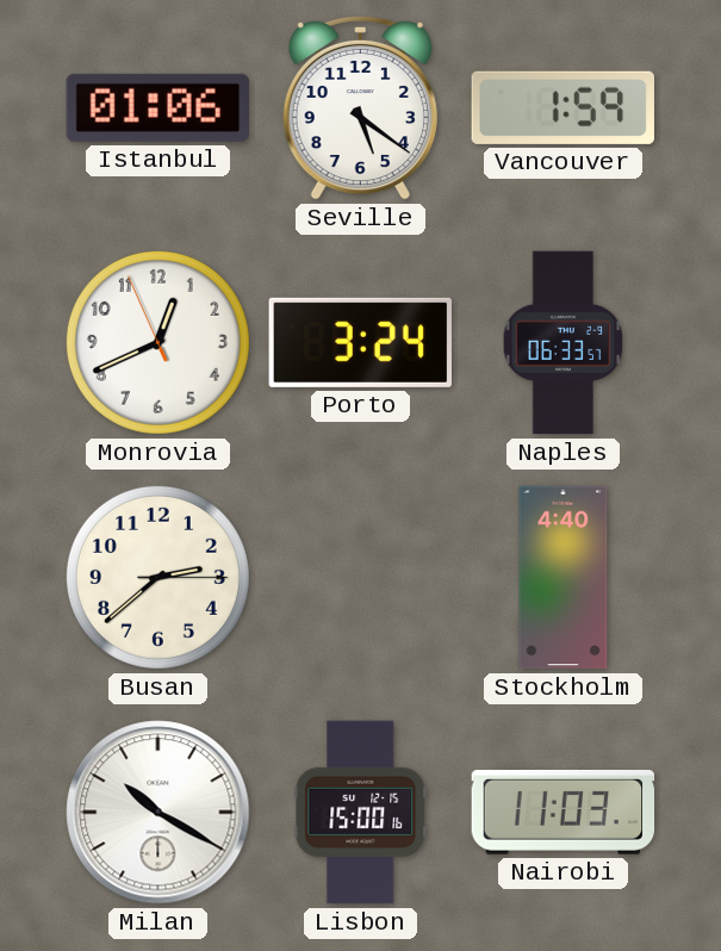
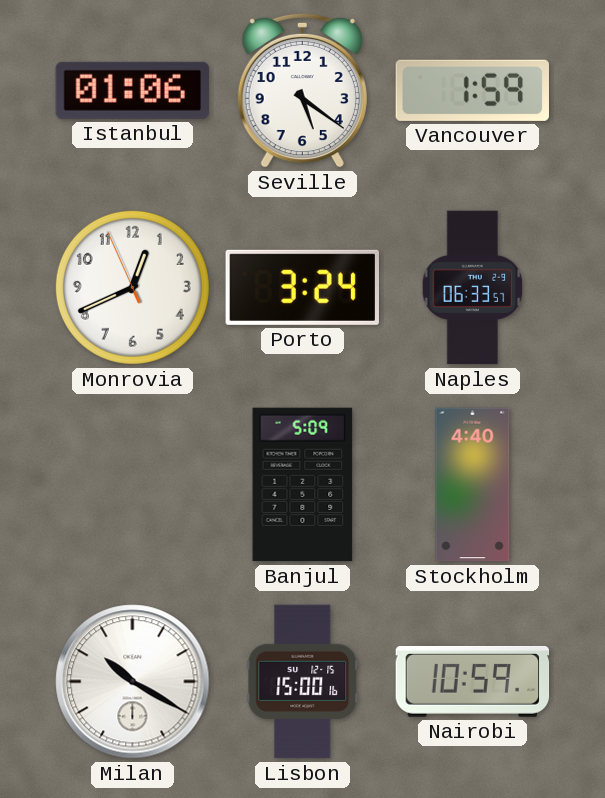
Busan: 2:38 -> none
Banjul: none -> 5:09
Nairobi: 11:03 -> 10:59
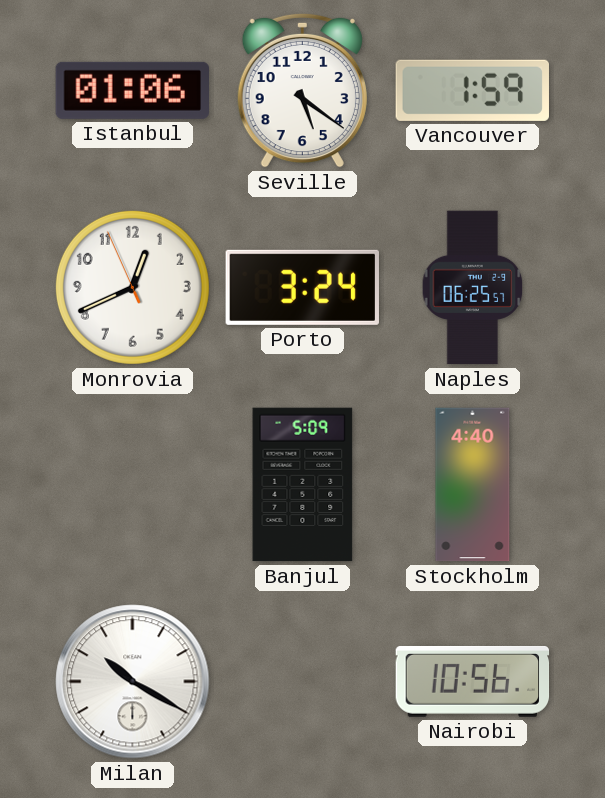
Naples: 06:33 -> 06:25
Lisbon: 15:00 -> none
Nairobi: 10:59 -> 10:56
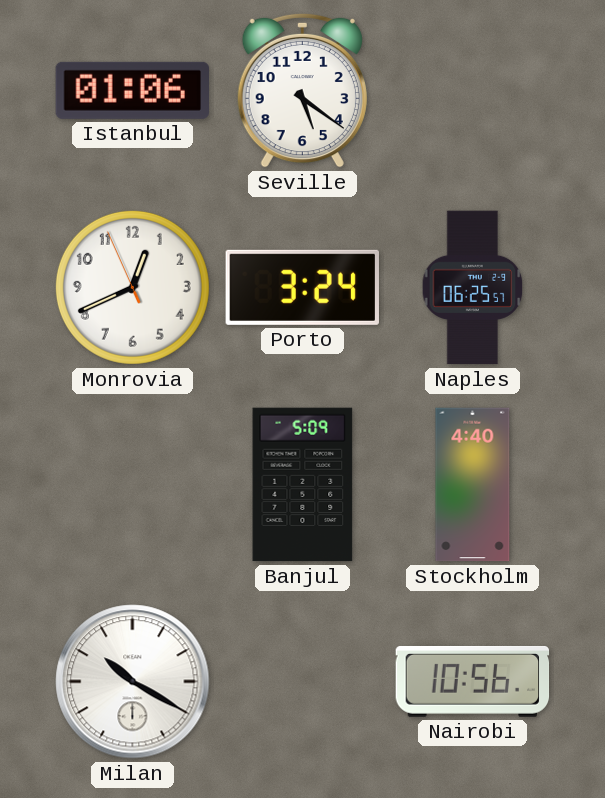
Vancouver: 1:59 -> none
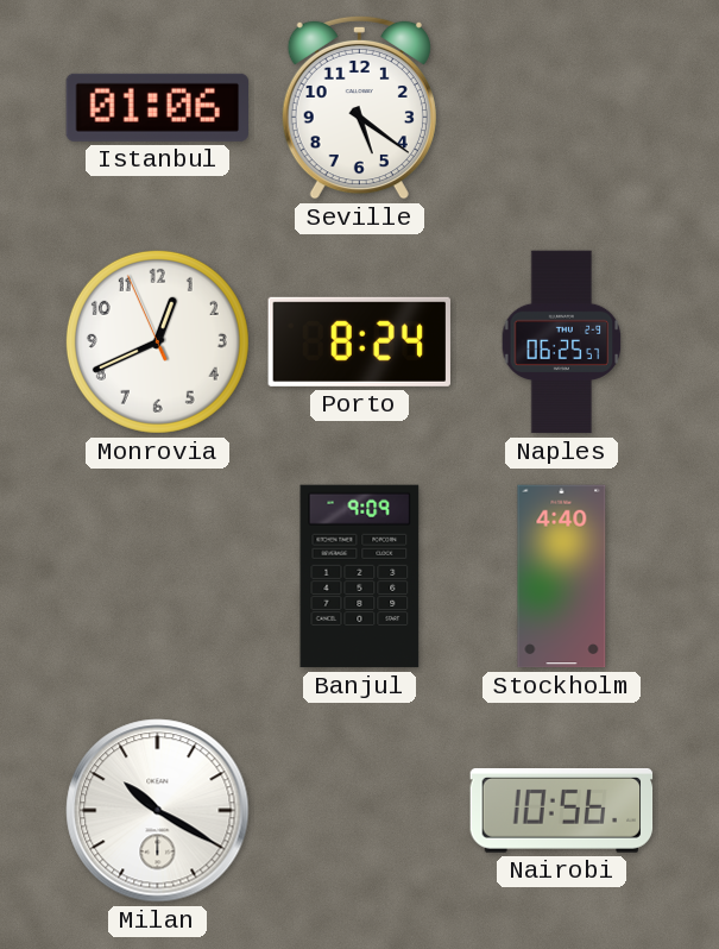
Porto: 3:24 -> 8:24
Banjul: 5:09 -> 9:09
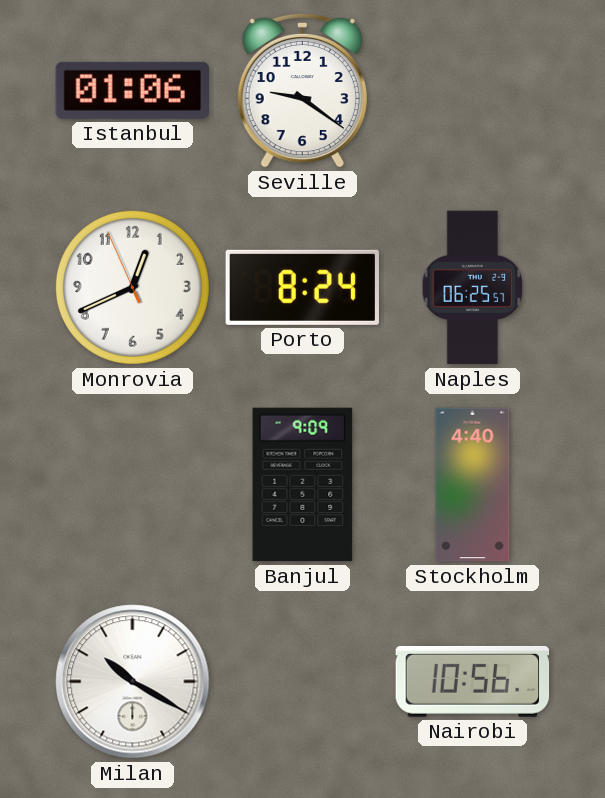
Seville: 5:21 -> 9:21
